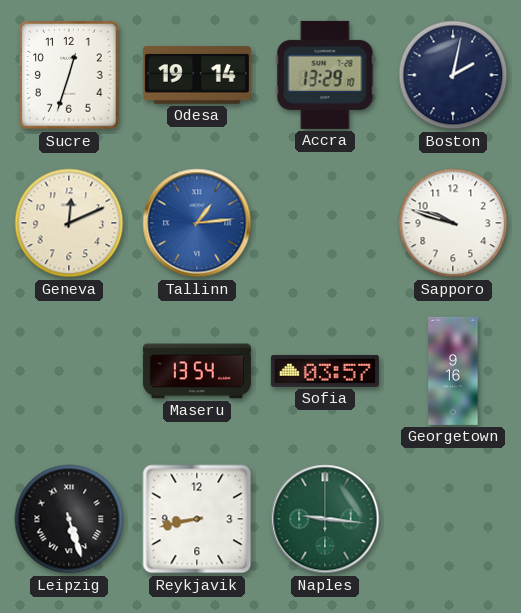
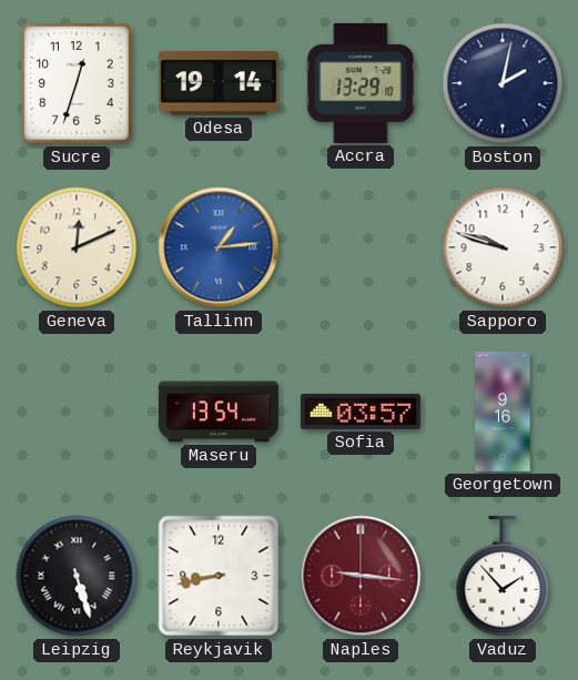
Naples dial: green -> burgundy
Vaduz: none -> 1:53
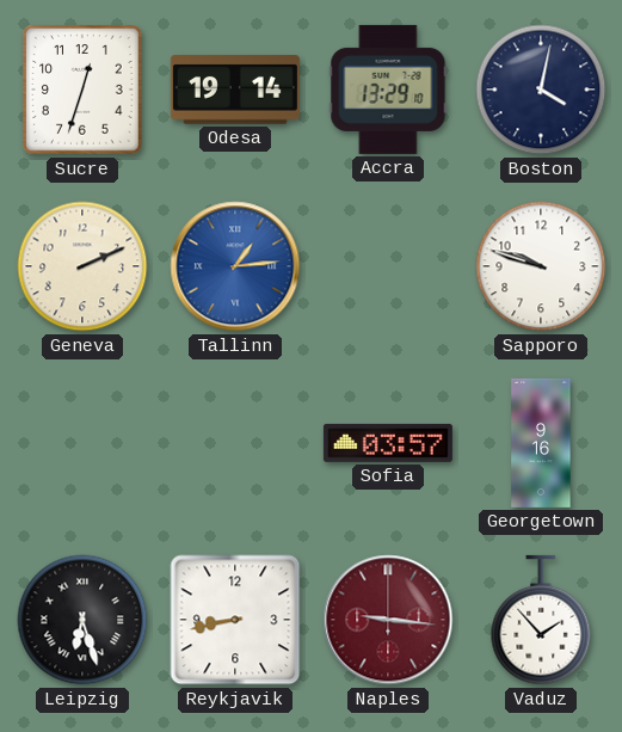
Boston: 2:02 -> 4:02
Geneva: 12:11 -> 2:11
Maseru: 13:54 -> none
Leipzig: 5:27 -> 6:27
